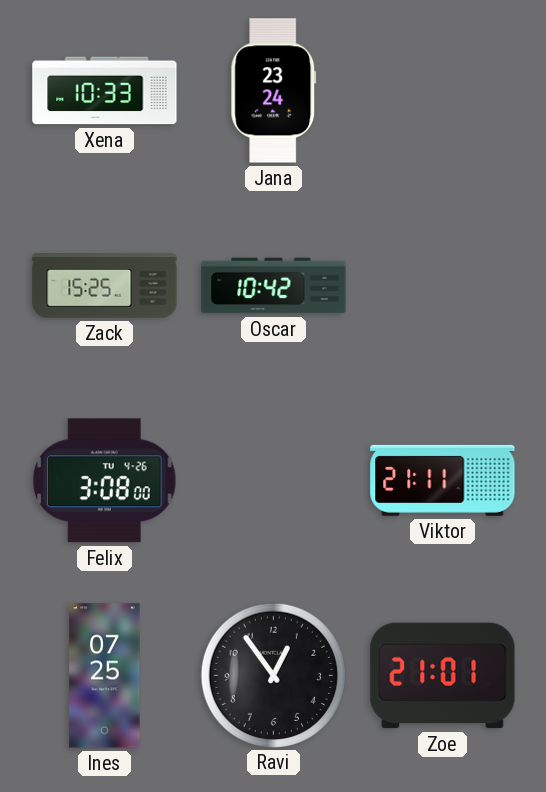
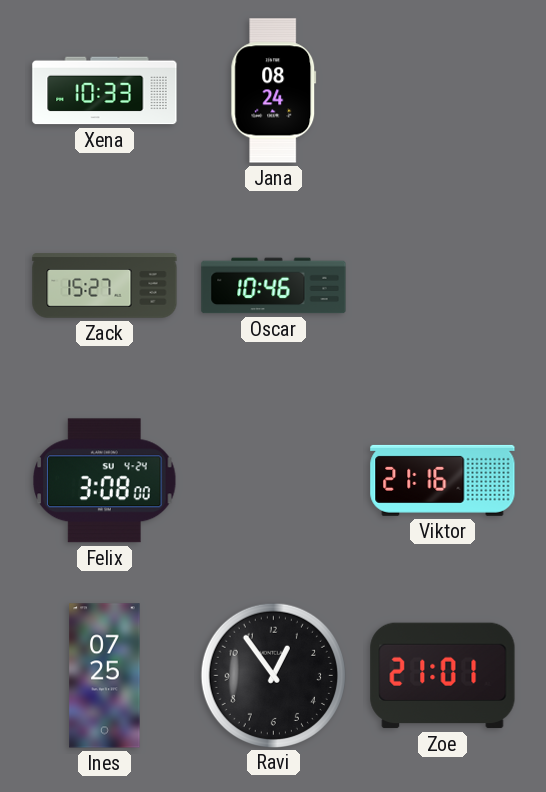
Jana: 23:24 -> 08:24
Zack: 15:25 -> 15:27
Oscar: 10:42 -> 10:46
Felix date: TU 4-26 -> SU 4-24
Viktor: 21:11 -> 21:16
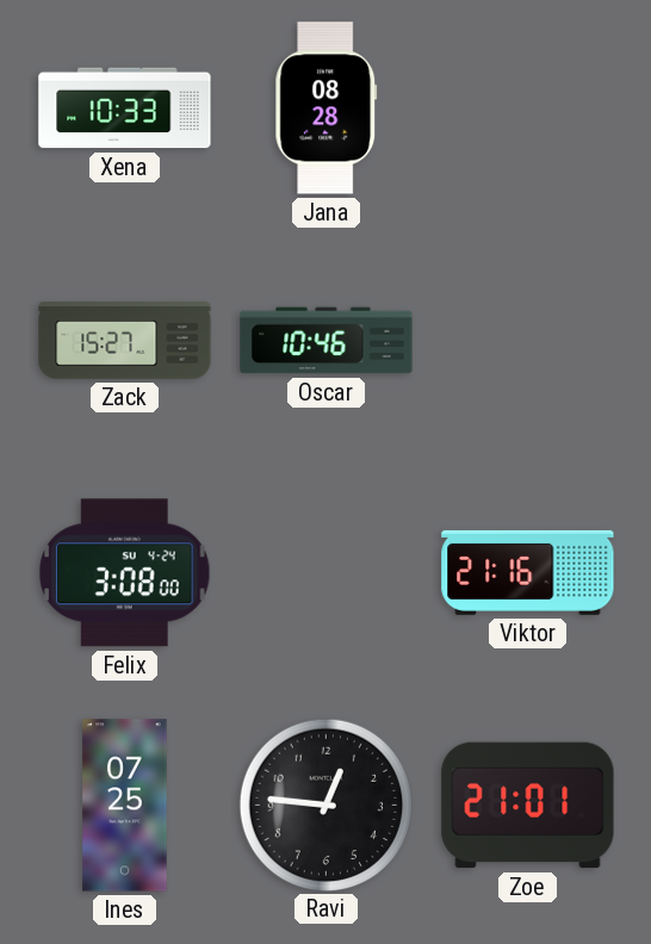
Jana: 08:24 -> 08:28
Ravi: 12:54 -> 12:46
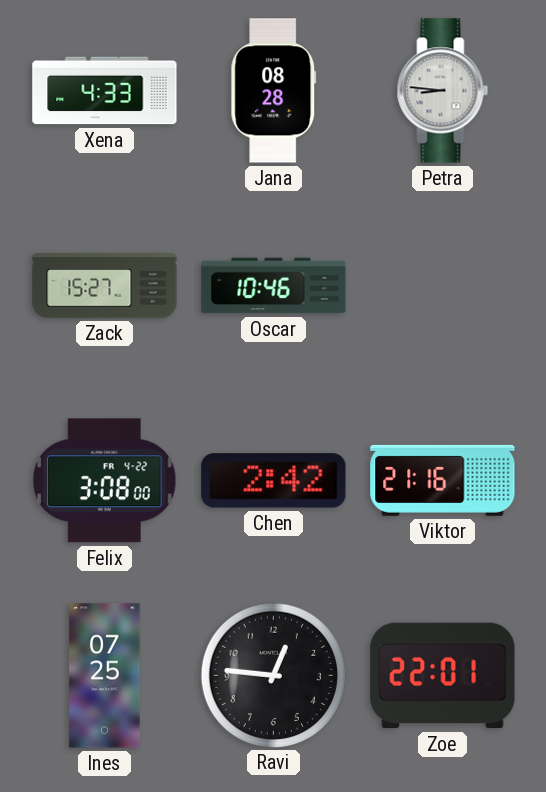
Xena: 10:33 -> 4:33
Petra: none -> 8:46
Felix date: SU 4-24 -> FR 4-22
Chen: none -> 2:42
Zoe: 21:01 -> 22:01
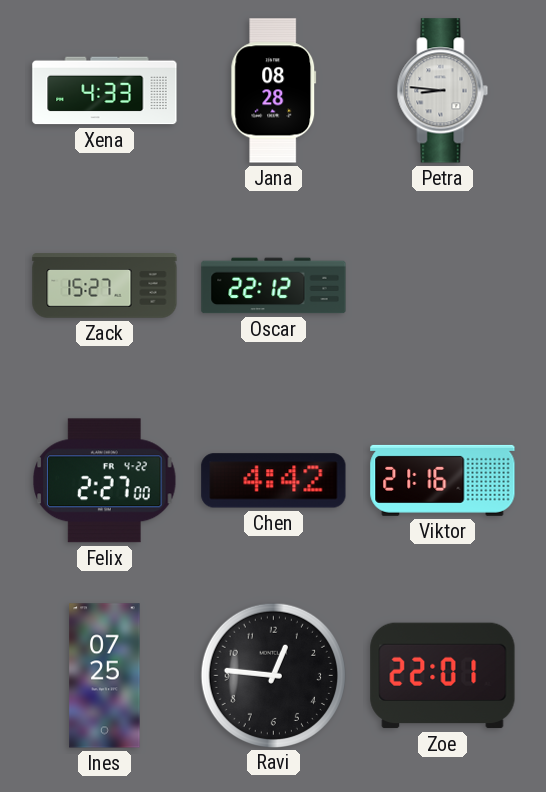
Oscar: 10:46 -> 22:12
Felix: 3:08 -> 2:27
Chen: 2:42 -> 4:42
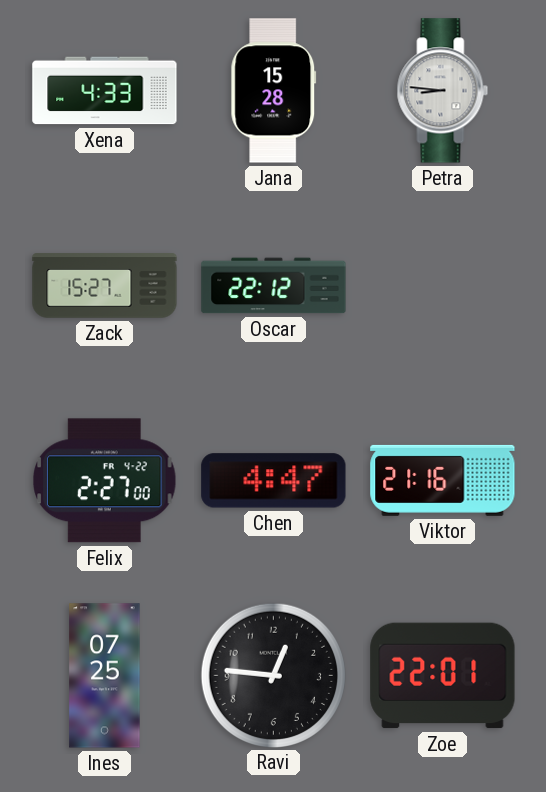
Jana: 08:28 -> 15:28
Chen: 4:42 -> 4:47
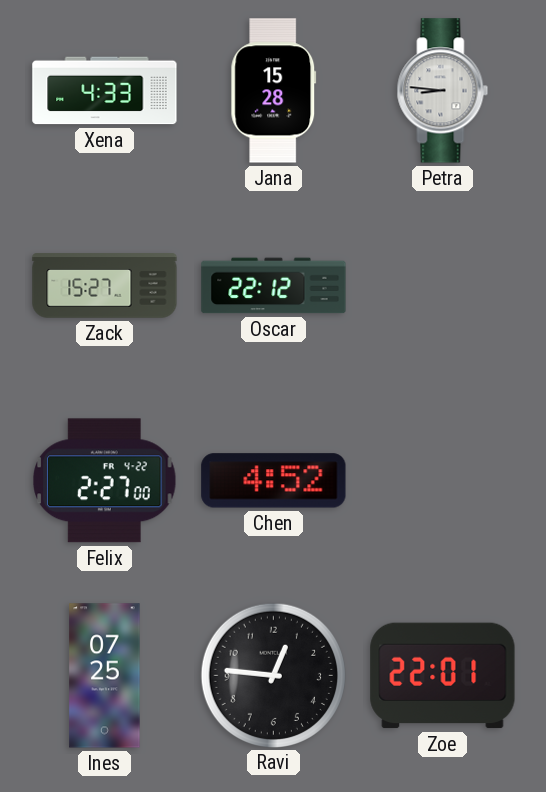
Chen: 4:47 -> 4:52
Viktor: 21:16 -> none
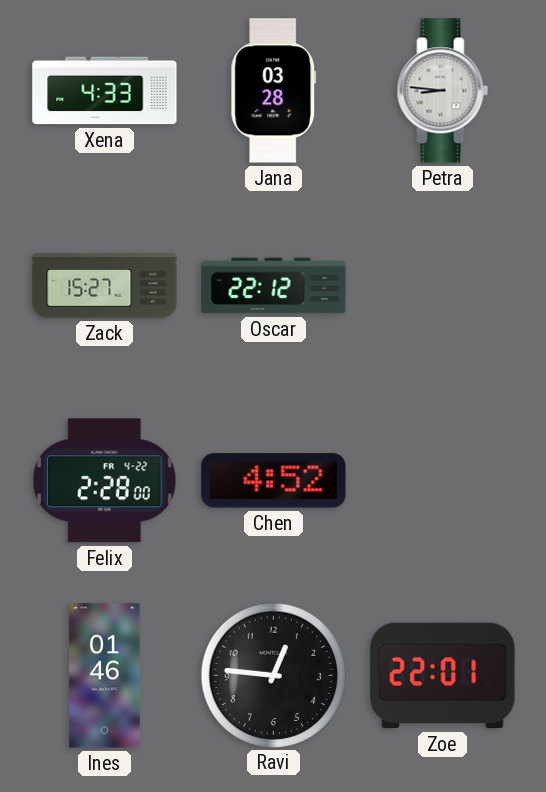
Jana: 15:28 -> 03:28
Felix: 2:27 -> 2:28
Ines: 07:25 -> 01:46
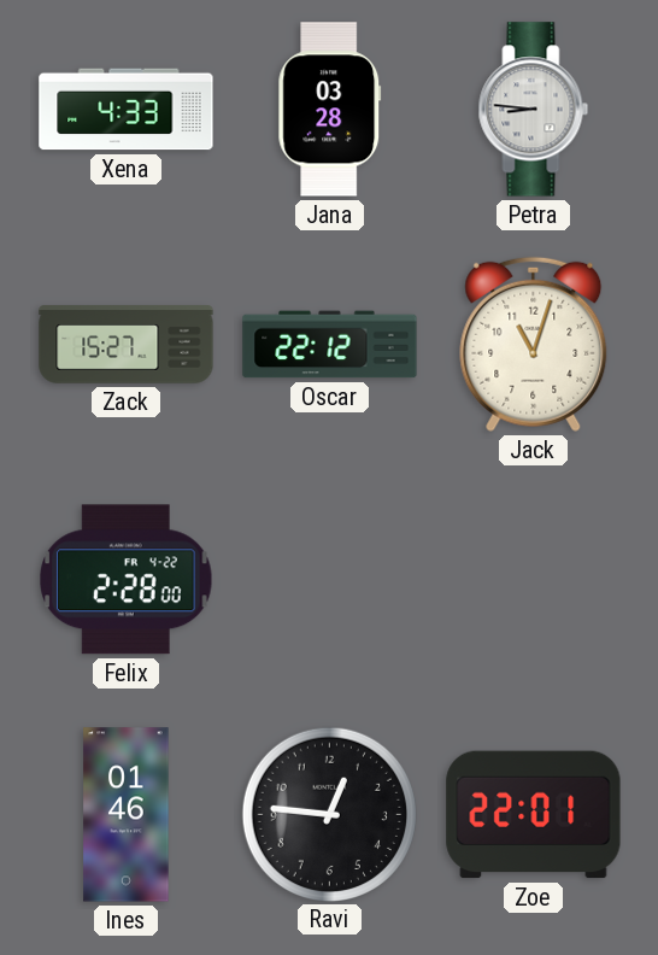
Jack: none -> 11:03
Chen: 4:52 -> none
